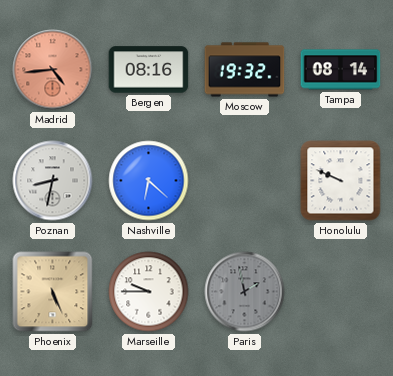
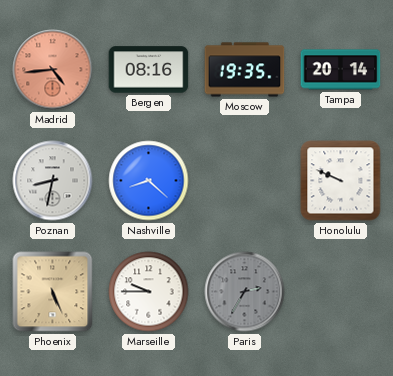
Moscow: 19:32 -> 19:35
Tampa: 08:14 -> 20:14
Nashville: 6:22 -> 8:22
Paris: 1:58 -> 2:35
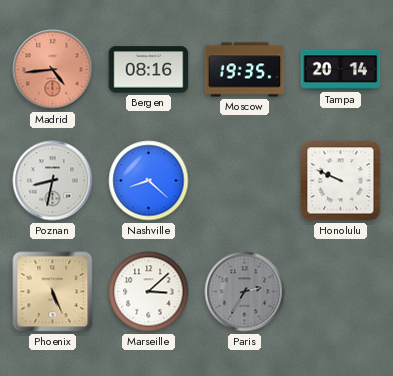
Marseille: 9:45 -> 3:08
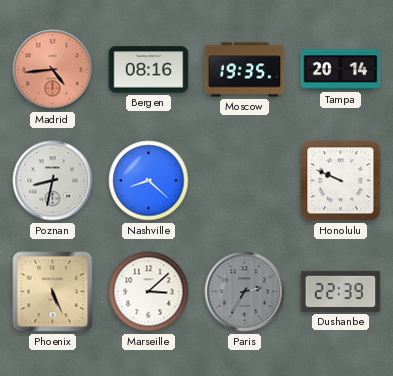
Dushanbe: none -> 22:39
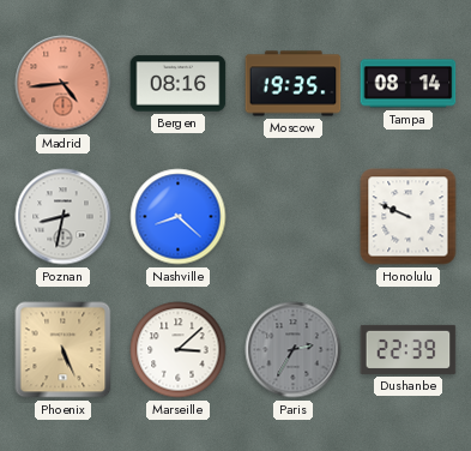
Tampa: 20:14 -> 08:14
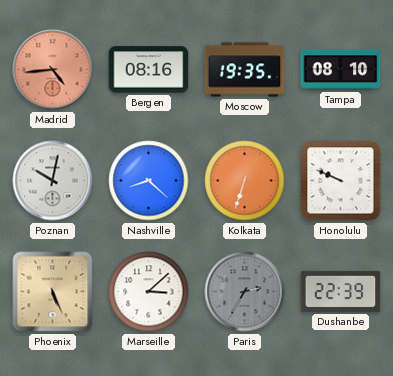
Tampa: 08:14 -> 08:10
Poznan: 8:32 -> 10:02
Kolkata: none -> 6:33
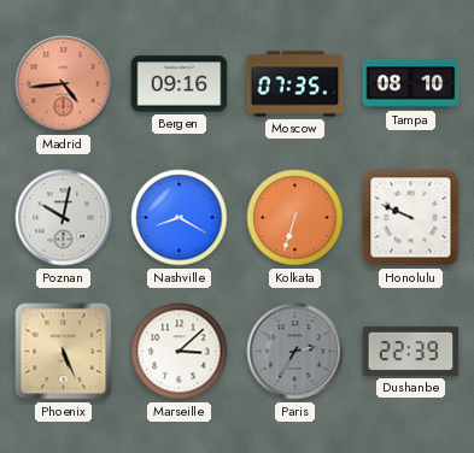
Bergen: 08:16 -> 09:16
Moscow: 19:35 -> 07:35
Nashville: 8:22 -> 8:20
